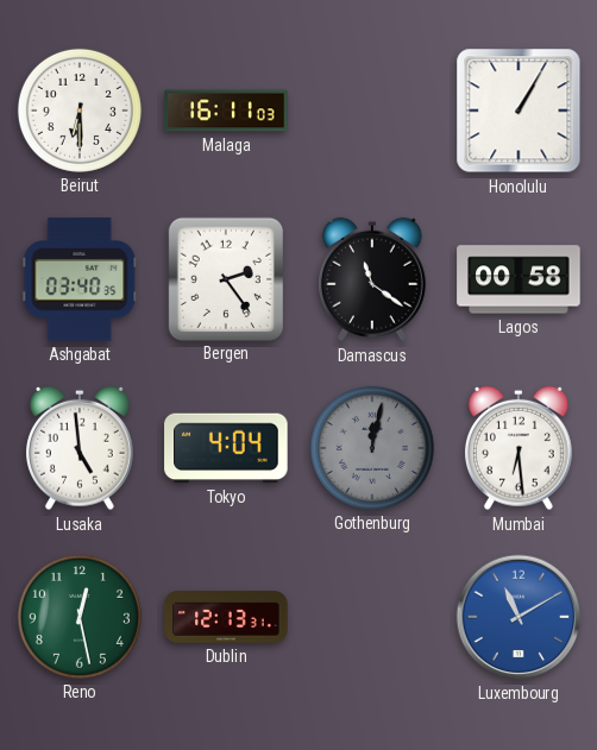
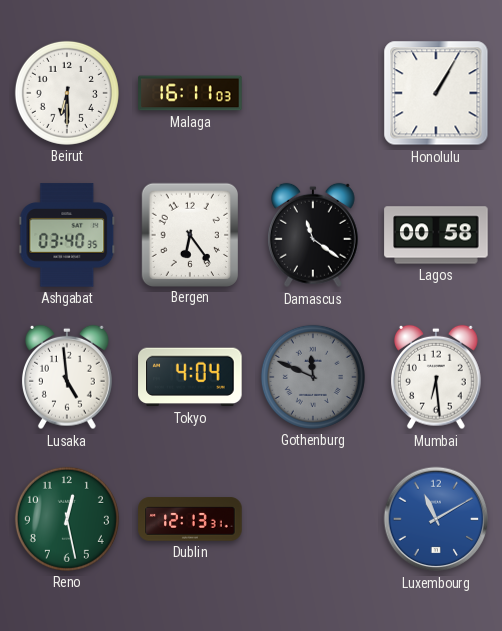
Bergen: 2:24 -> 6:24
Gothenburg: 12:02 -> 11:49
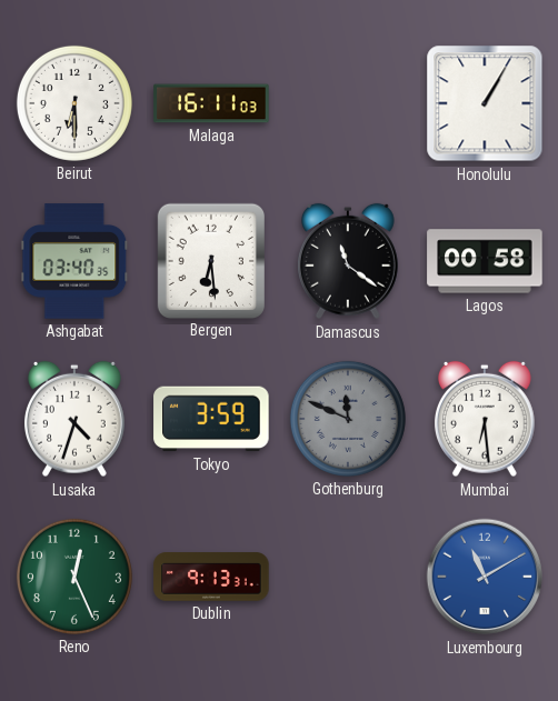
Bergen: 6:24 -> 6:29
Lusaka: 4:59 -> 4:33
Tokyo: 4:04 -> 3:59
Reno: 12:28 -> 12:26
Dublin: 12:13 -> 9:13
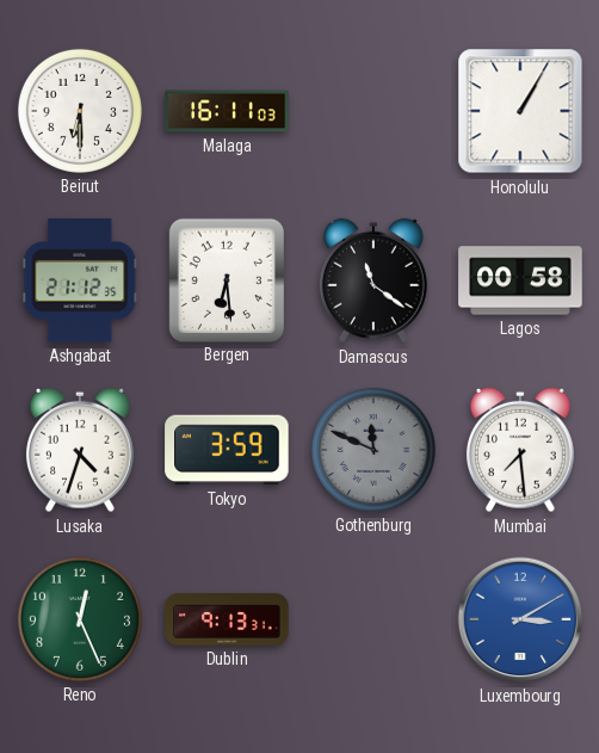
Ashgabat: 03:40 -> 21:12
Mumbai: 6:29 -> 7:29
Luxembourg: 11:10 -> 3:10
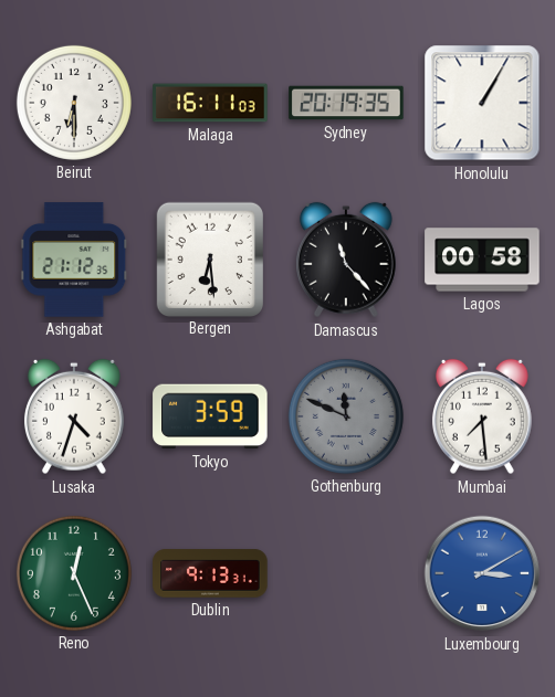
Sydney: none -> 20:19
Damascus: 11:21 -> 11:23
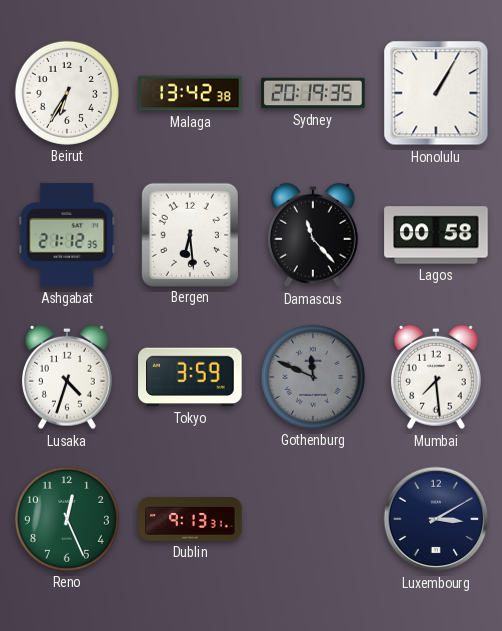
Beirut: 6:30 -> 6:35
Malaga: 16:11 -> 13:42
Luxembourg dial: blue -> navy
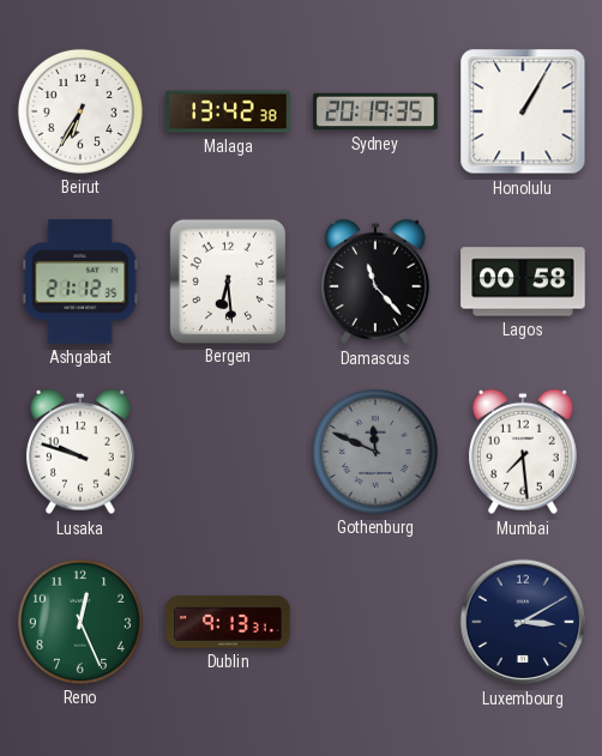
Lusaka: 4:33 -> 9:48
Tokyo: 3:59 -> none
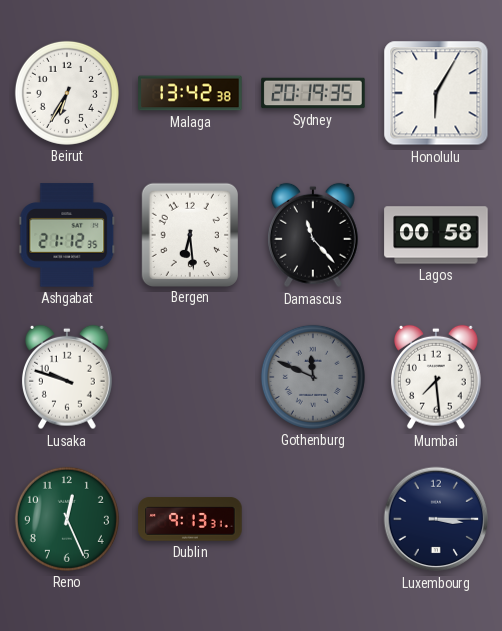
Honolulu: 1:05 -> 6:05
Luxembourg: 3:10 -> 3:15
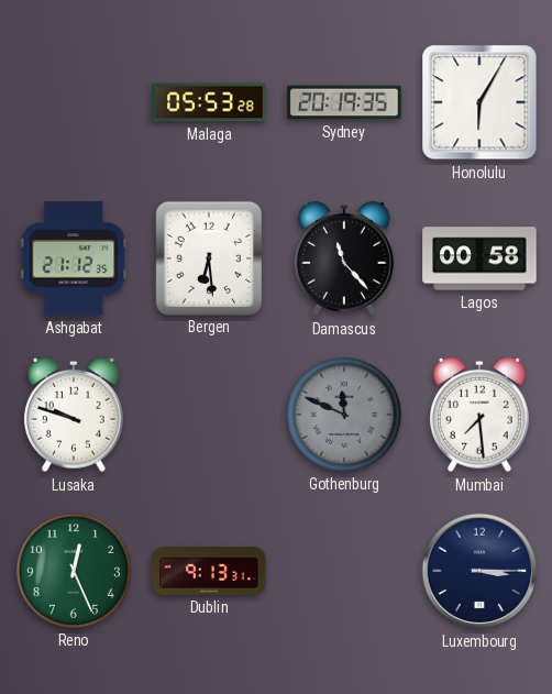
Beirut: 6:35 -> none
Malaga: 13:42 -> 05:53
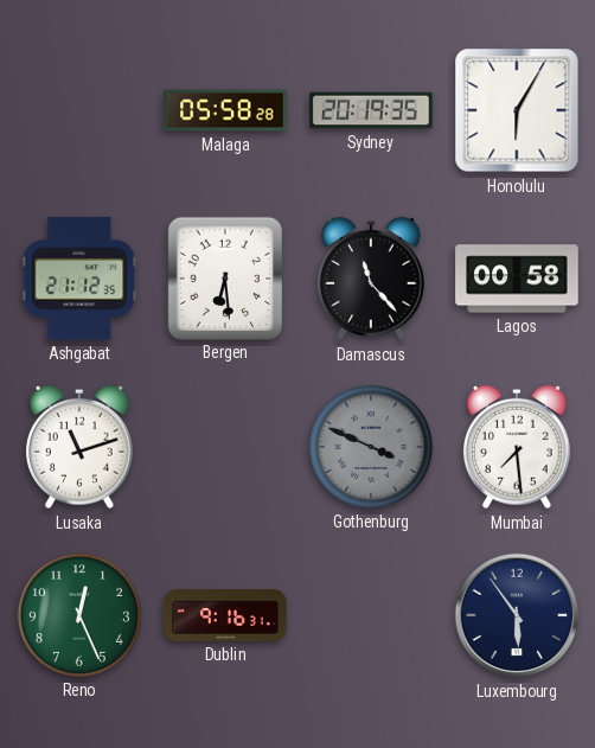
Malaga: 05:53 -> 05:58
Lusaka: 9:48 -> 11:12
Gothenburg: 11:49 -> 3:49
Dublin: 9:13 -> 9:16
Luxembourg: 3:15 -> 5:54
